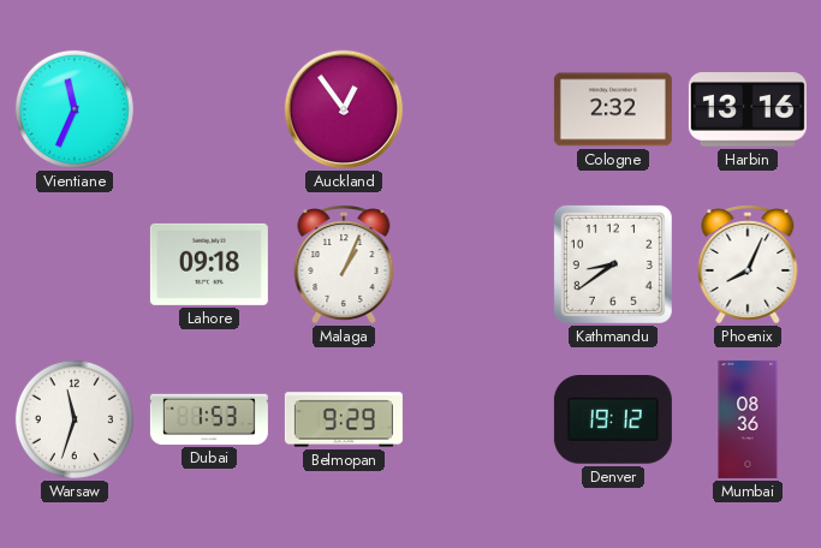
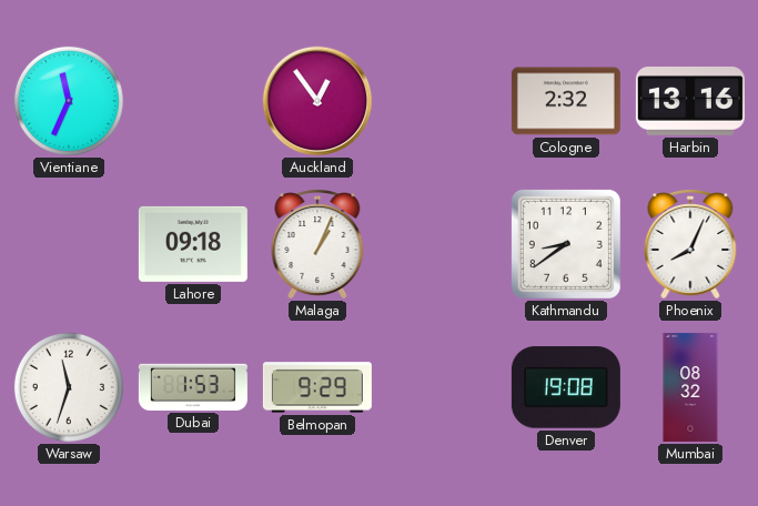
Denver: 19:12 -> 19:08
Mumbai: 08:36 -> 08:32
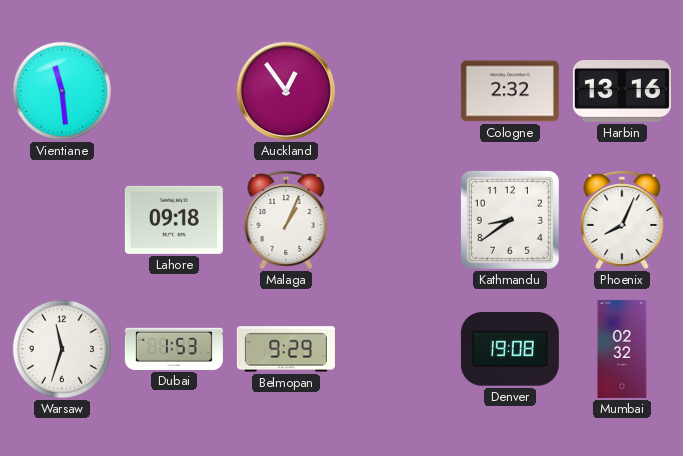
Vientiane: 11:34 -> 11:29
Mumbai: 08:32 -> 02:32
